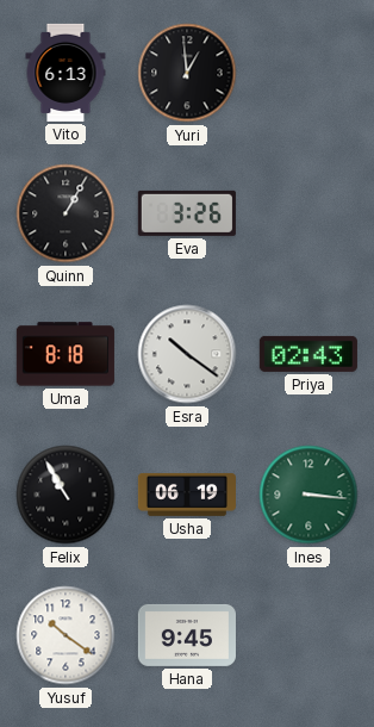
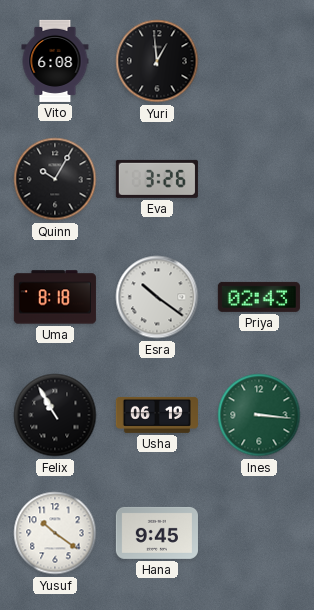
Vito: 6:13 -> 6:08
Quinn: 1:05 -> 10:05
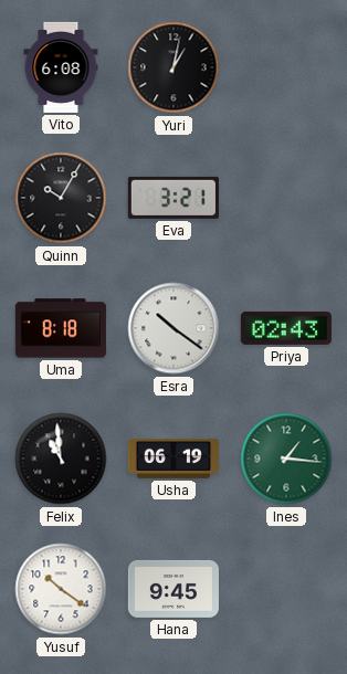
Yuri: 12:59 -> 1:02
Eva: 3:26 -> 3:21
Felix: 10:55 -> 10:59
Ines: 3:16 -> 1:16
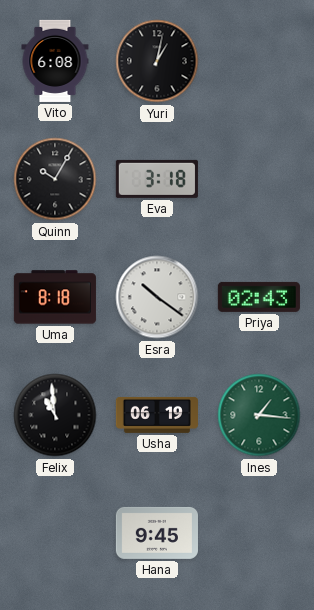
Eva: 3:21 -> 3:18
Yusuf: 10:21 -> none
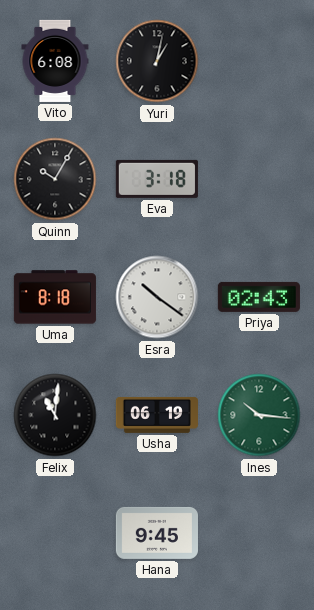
Felix: 10:59 -> 11:01
Ines: 1:16 -> 10:16
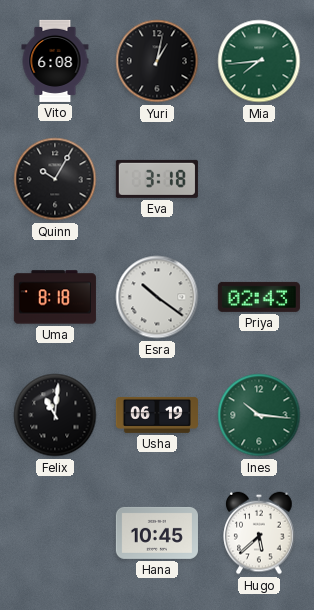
Mia: none -> 7:44
Hana: 9:45 -> 10:45
Hugo: none -> 5:38
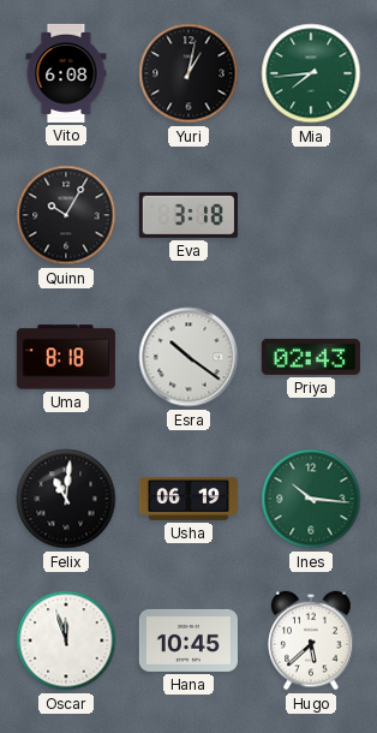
Oscar: none -> 11:57
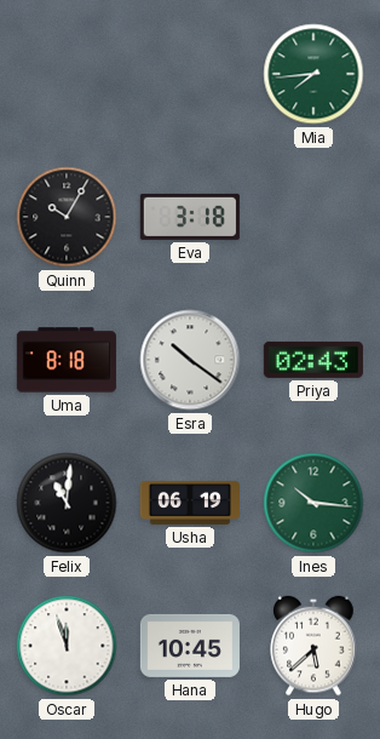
Vito: 6:08 -> none
Yuri: 1:02 -> none
